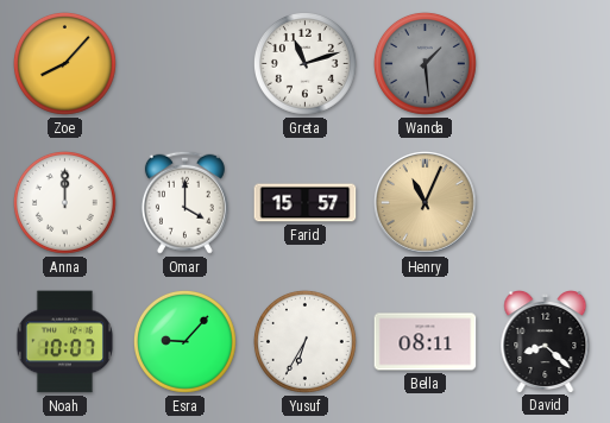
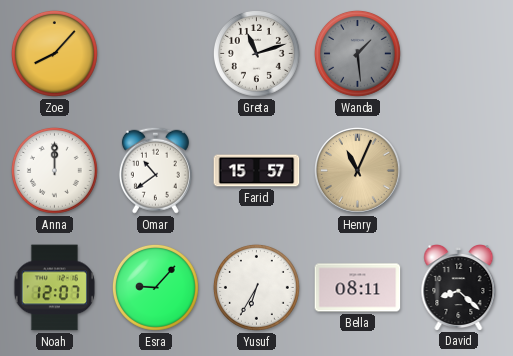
Omar: 4:00 -> 10:39
Noah: 10:07 -> 12:07
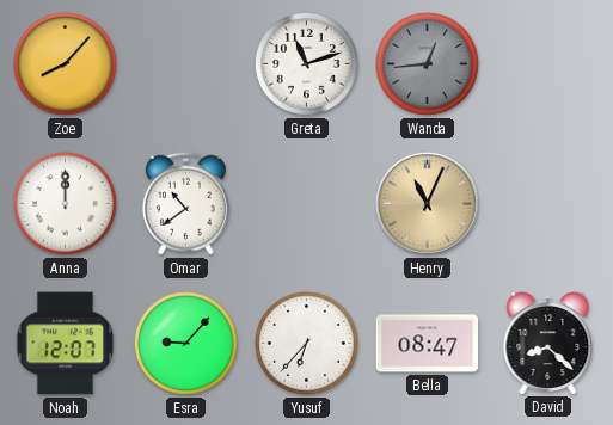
Wanda: 1:29 -> 12:44
Farid: 15:57 -> none
Yusuf: 6:35 -> 6:37
Bella: 08:11 -> 08:47
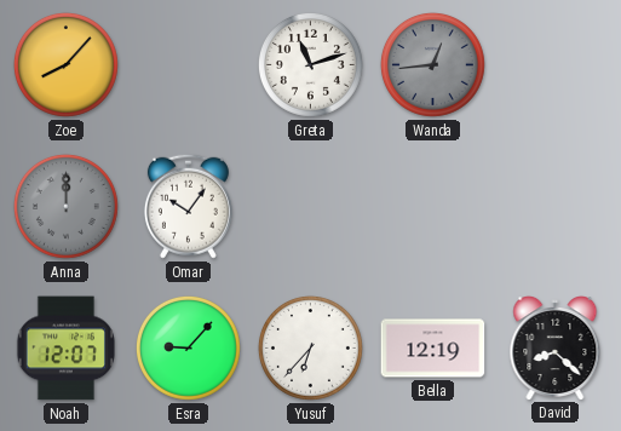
Anna dial: white -> grey
Omar: 10:39 -> 10:06
Henry: 11:04 -> none
Bella: 08:47 -> 12:19
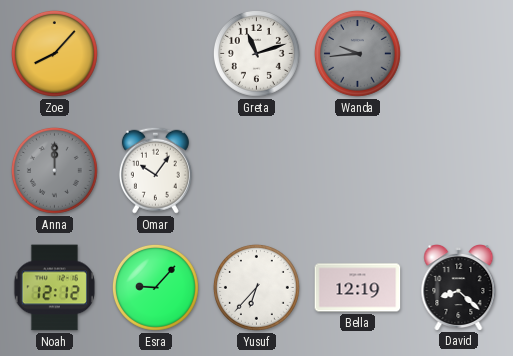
Wanda: 12:44 -> 9:44
Noah: 12:07 -> 12:12
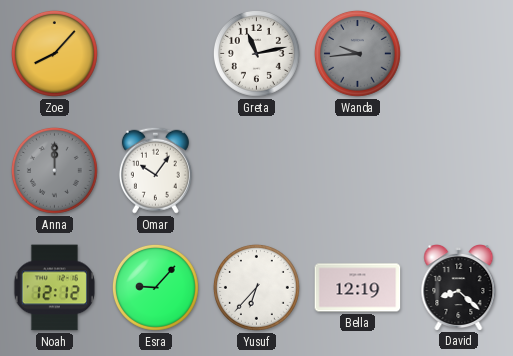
Greta: 11:12 -> 11:13
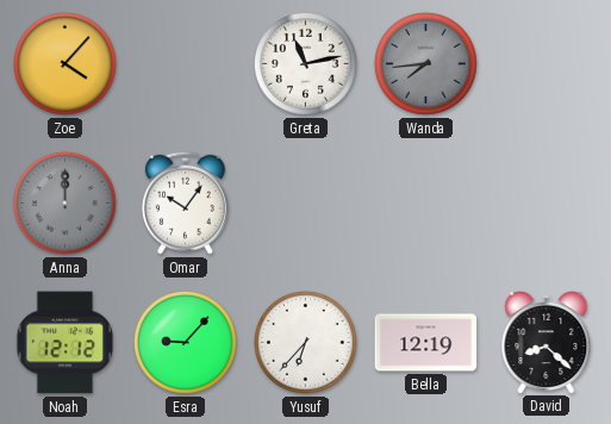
Zoe: 8:07 -> 4:07
Wanda: 9:44 -> 7:44
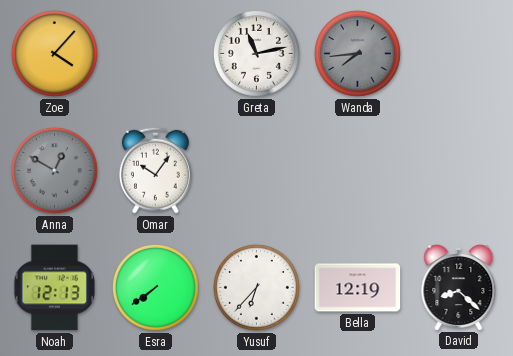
Anna: 12:00 -> 12:50
Noah: 12:12 -> 12:13
Esra: 9:07 -> 7:39
